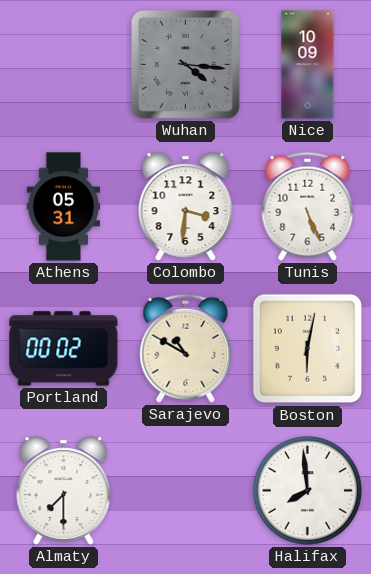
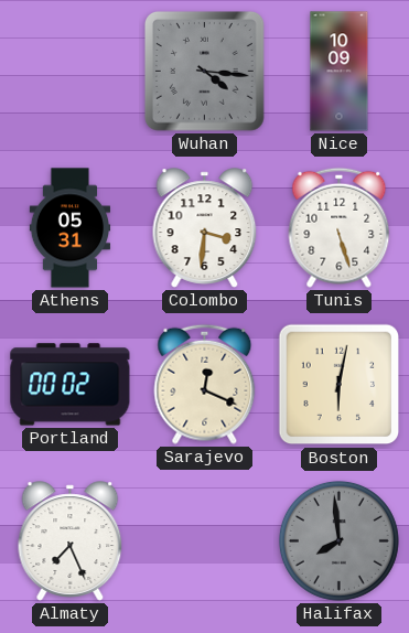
Tunis: 5:26 -> 5:27
Sarajevo: 10:50 -> 12:19
Almaty: 7:30 -> 7:26
Halifax dial: white -> grey
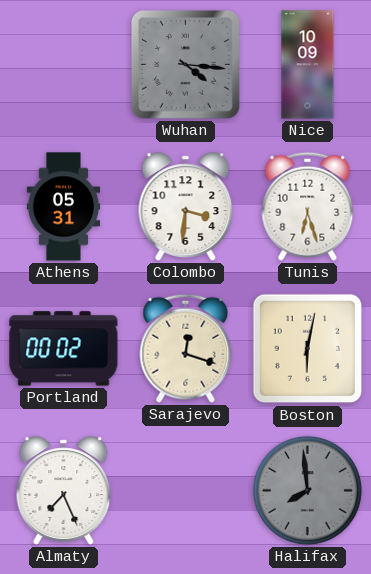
Tunis: 5:27 -> 6:27
Sarajevo: 12:19 -> 12:18
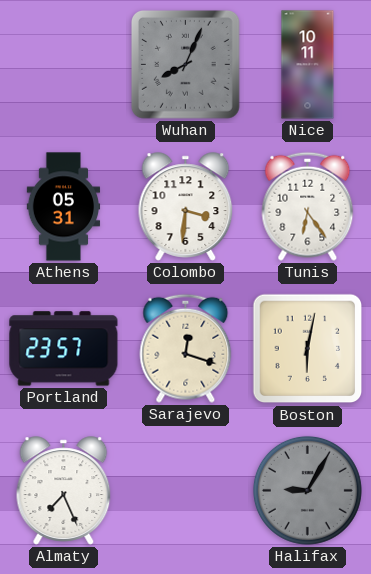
Wuhan: 4:16 -> 8:04
Nice: 10:09 -> 10:11
Tunis: 6:27 -> 6:24
Portland: 00:02 -> 23:57
Halifax: 7:59 -> 9:05
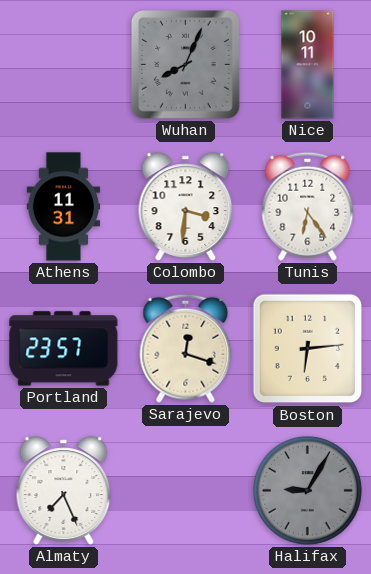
Athens: 05:31 -> 11:31
Boston: 6:02 -> 6:14
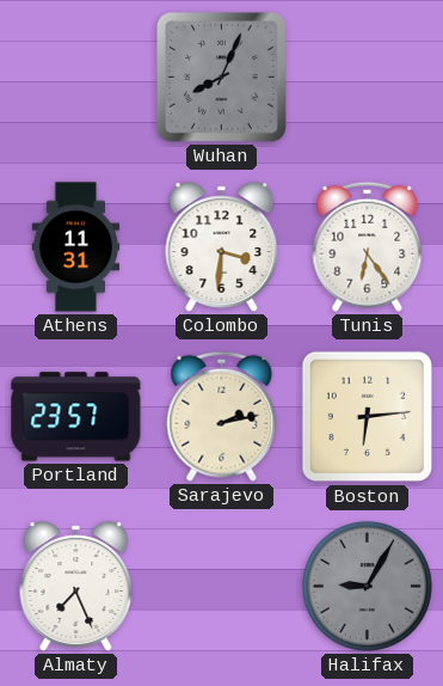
Nice: 10:11 -> none
Sarajevo: 12:18 -> 2:13
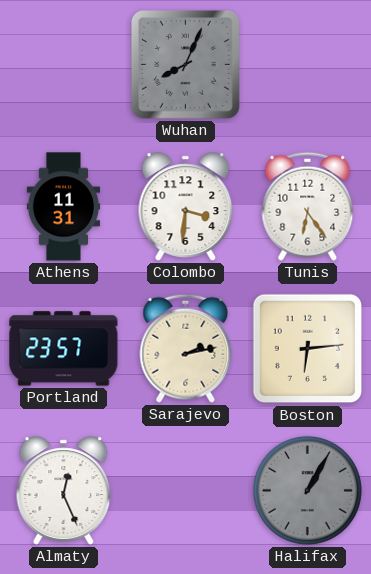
Almaty: 7:26 -> 12:26
Halifax: 9:05 -> 1:05
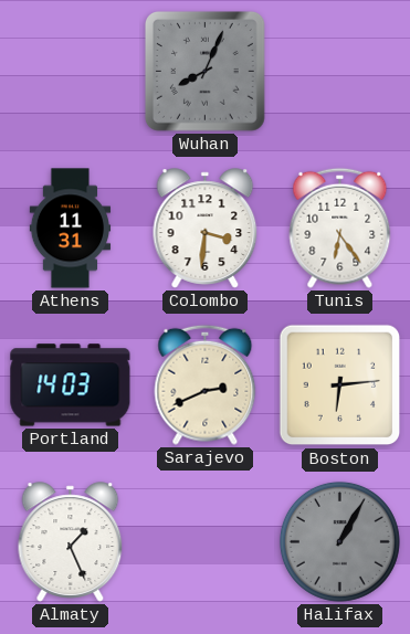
Portland: 23:57 -> 14:03
Sarajevo: 2:13 -> 2:41
Almaty: 12:26 -> 1:26
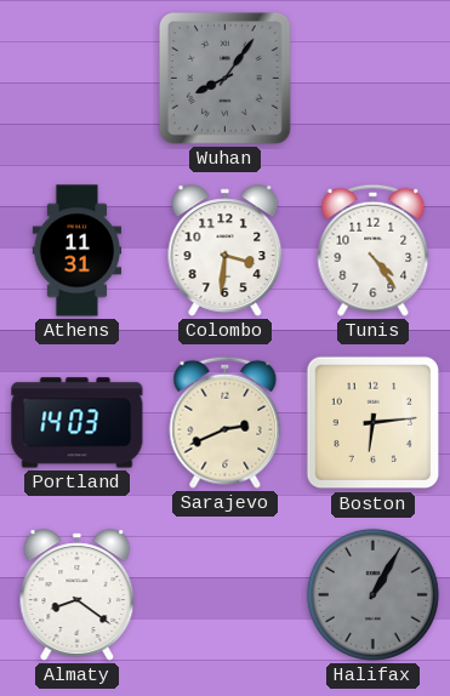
Wuhan: 8:04 -> 8:06
Tunis: 6:24 -> 4:24
Almaty: 1:26 -> 8:21
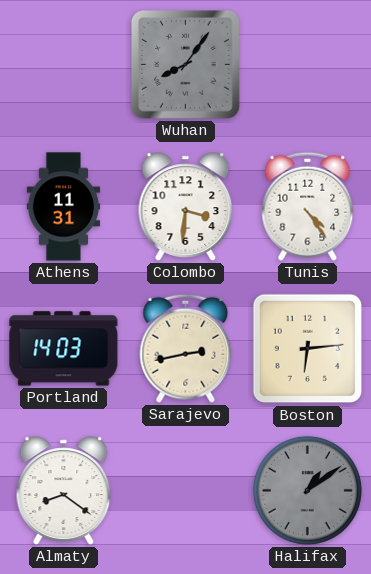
Sarajevo: 2:41 -> 2:43
Halifax: 1:05 -> 1:09
